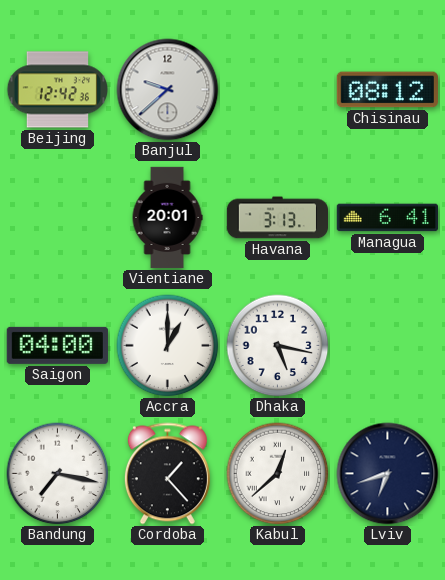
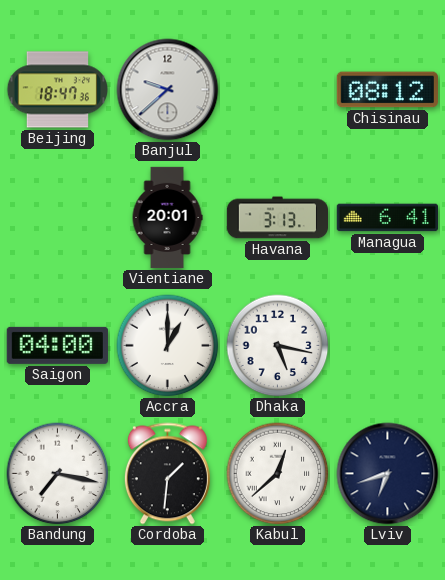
Beijing: 12:42 -> 18:47
Cordoba: 1:23 -> 1:31
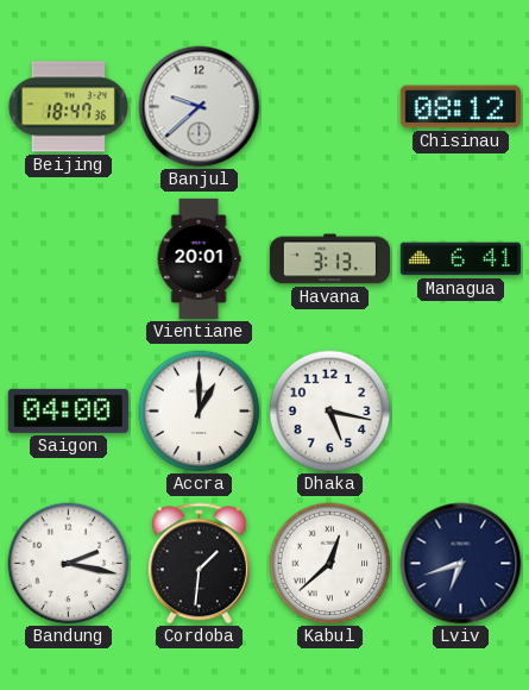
Bandung: 7:17 -> 2:17
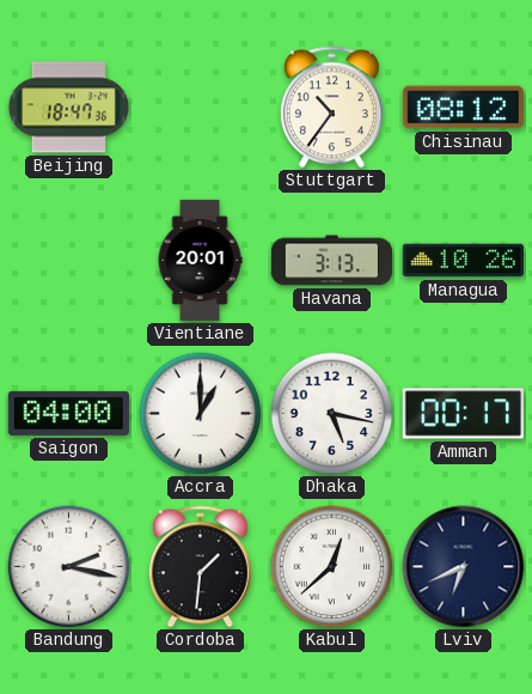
Banjul: 9:38 -> none
Stuttgart: none -> 10:36
Managua: 6:41 -> 10:26
Amman: none -> 00:17
Lviv: 6:42 -> 6:41
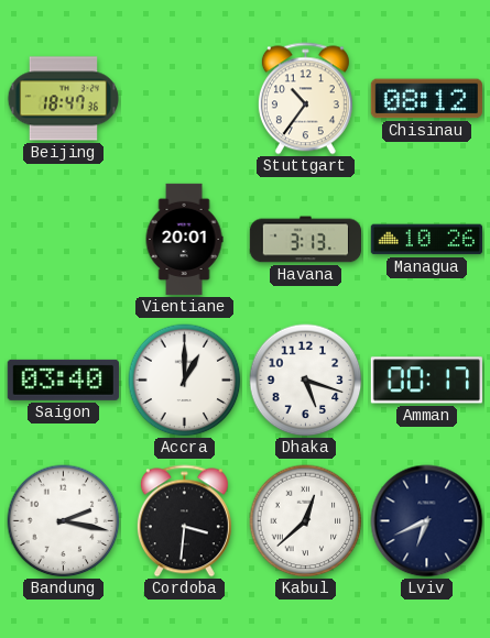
Saigon: 04:00 -> 03:40
Dhaka: 5:17 -> 5:18
Cordoba: 1:31 -> 3:31
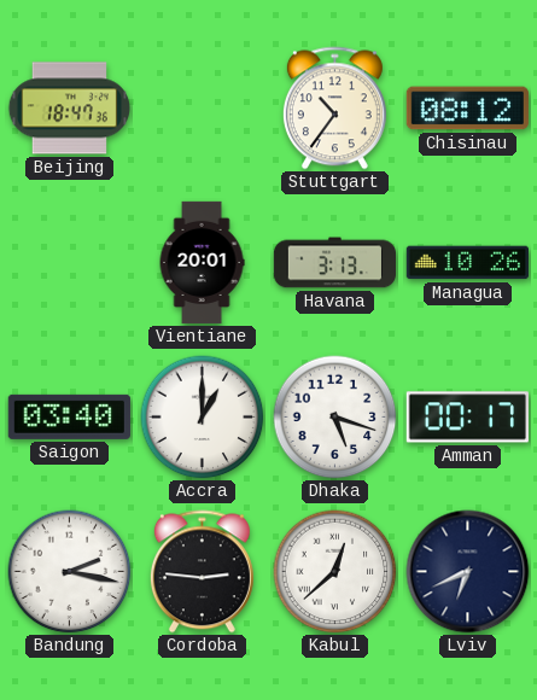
Cordoba: 3:31 -> 2:46
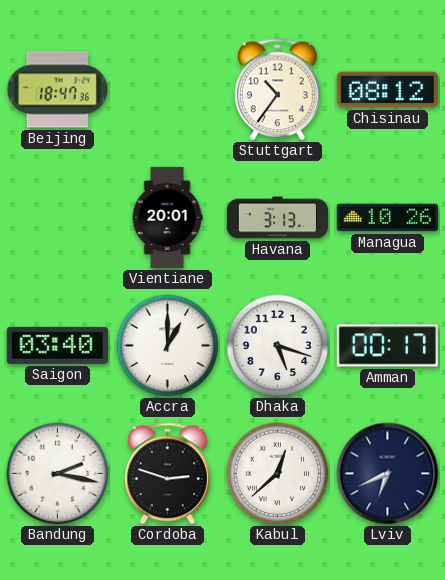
Cordoba: 2:46 -> 2:48
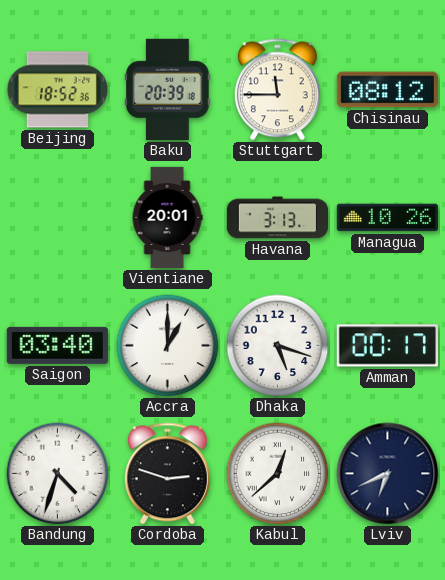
Beijing: 18:47 -> 18:52
Baku: none -> 20:39
Stuttgart: 10:36 -> 11:45
Bandung: 2:17 -> 4:33
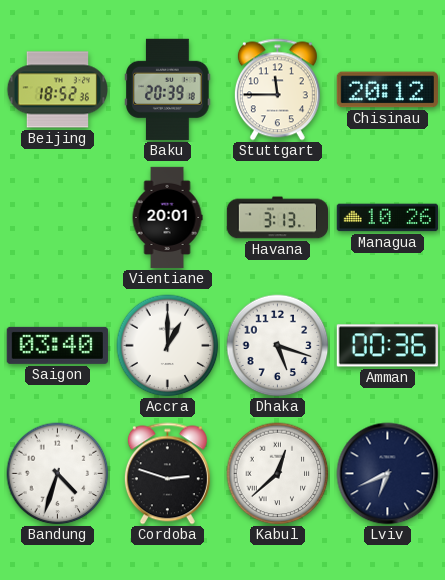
Chisinau: 08:12 -> 20:12
Amman: 00:17 -> 00:36
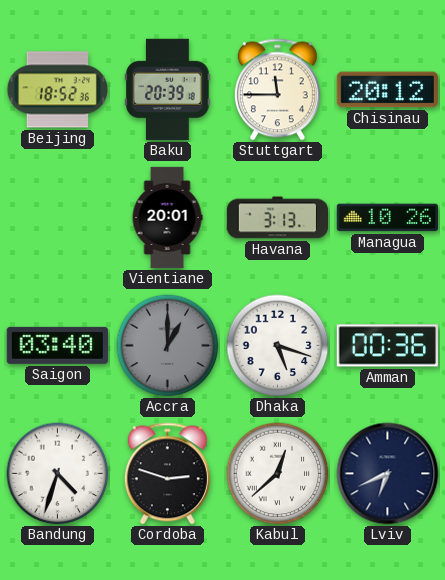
Accra dial: white -> grey
